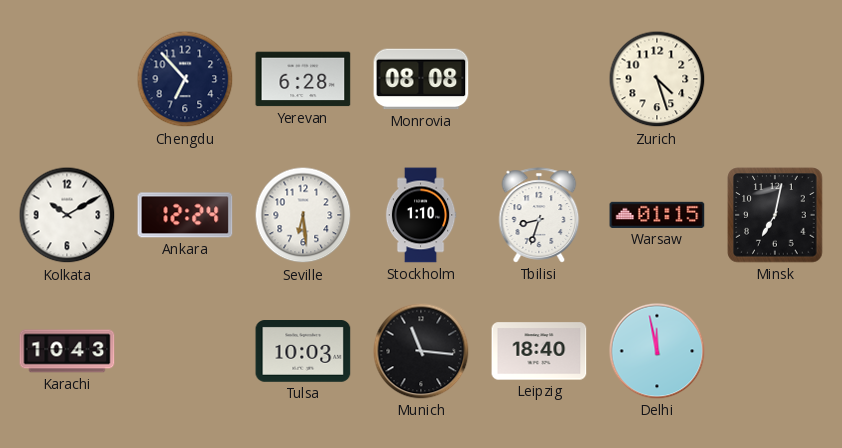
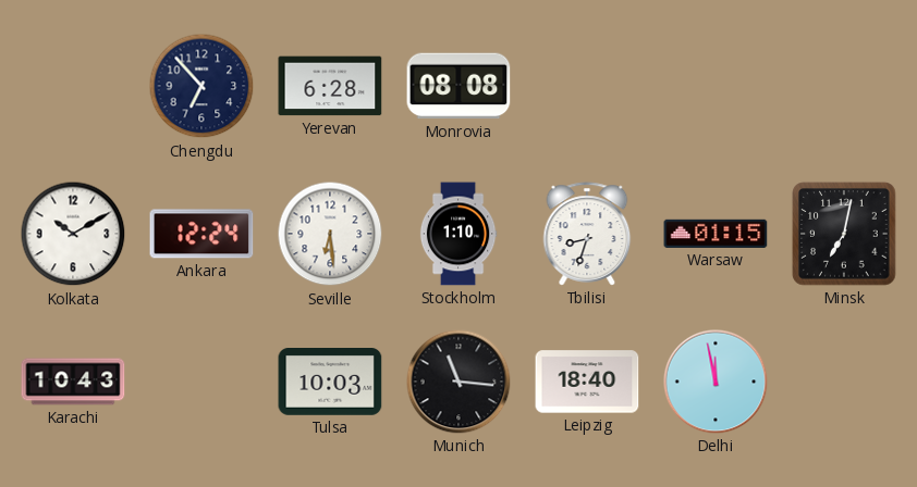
Zurich: 4:27 -> none
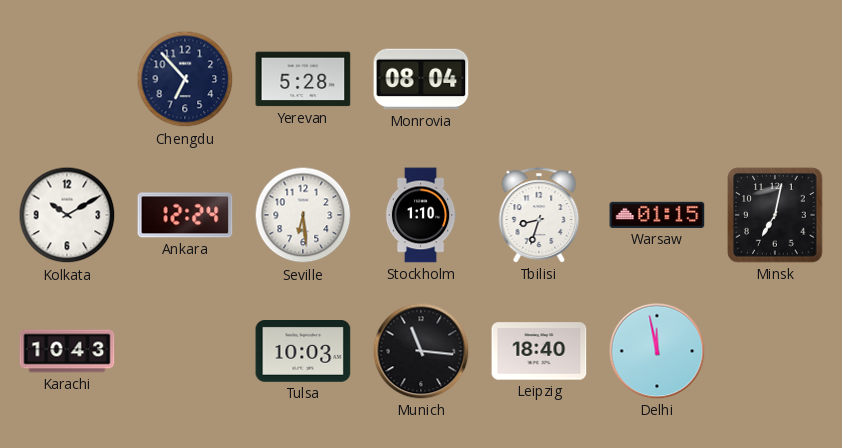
Yerevan: 6:28 -> 5:28
Monrovia: 08:08 -> 08:04
